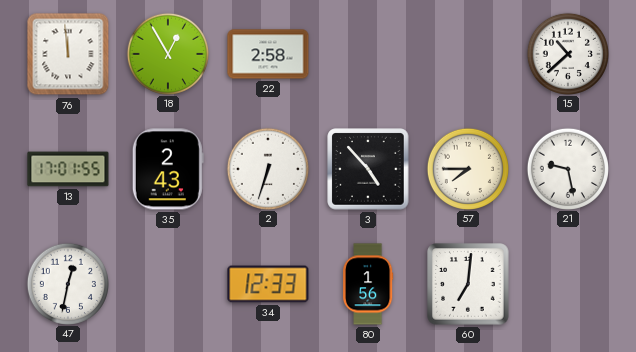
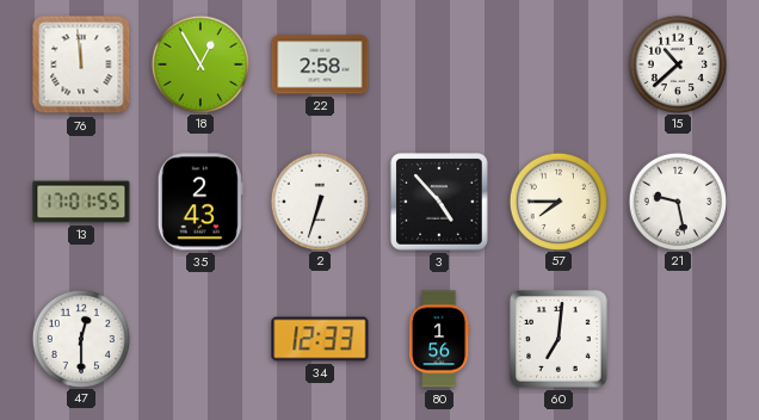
47: 12:32 -> 12:30
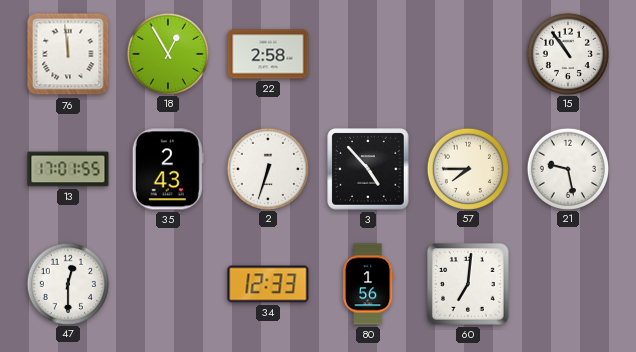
15: 10:38 -> 10:54
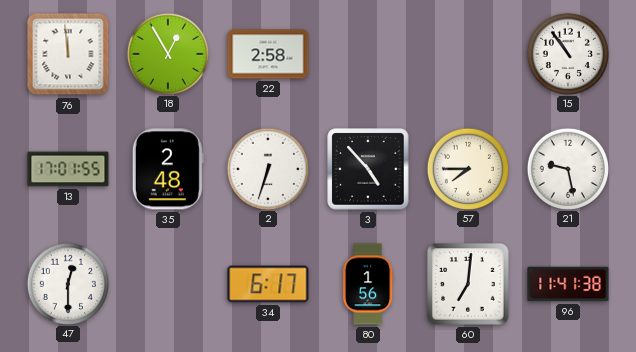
35: 2:43 -> 2:48
34: 12:33 -> 6:17
96: none -> 11:41
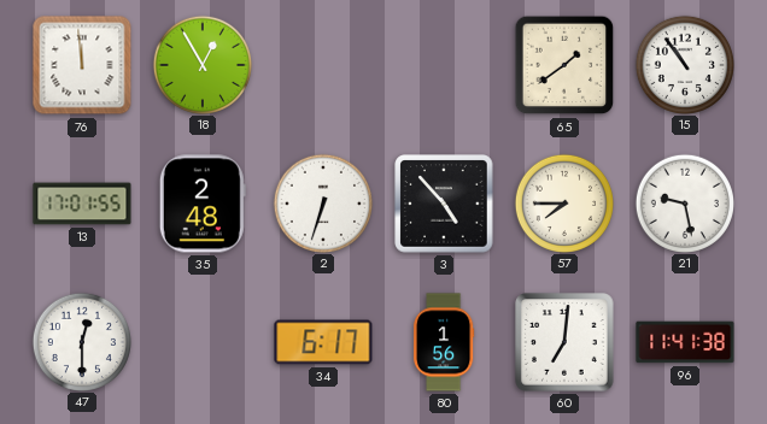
22: 2:58 -> none
65: none -> 1:39
